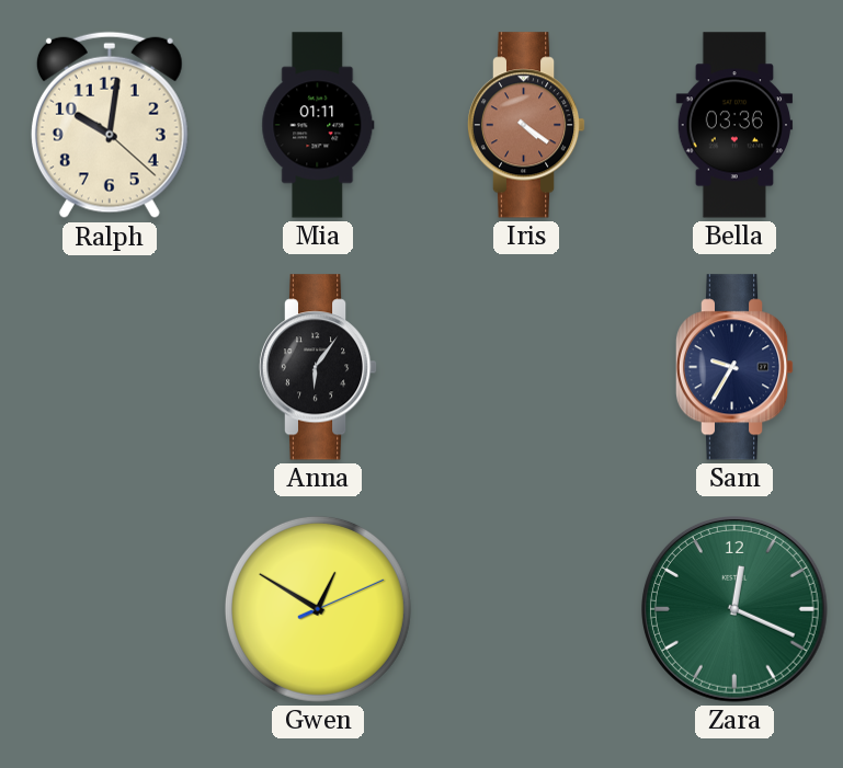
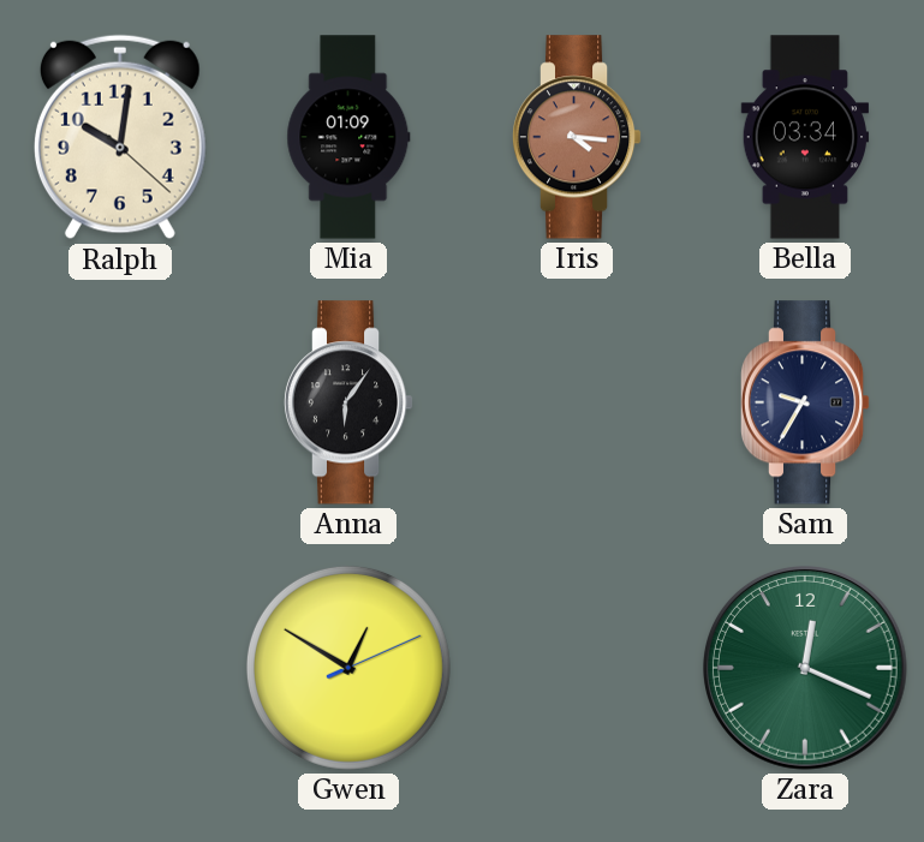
Mia: 01:11 -> 01:09
Iris: 4:21 -> 4:16
Bella: 03:36 -> 03:34
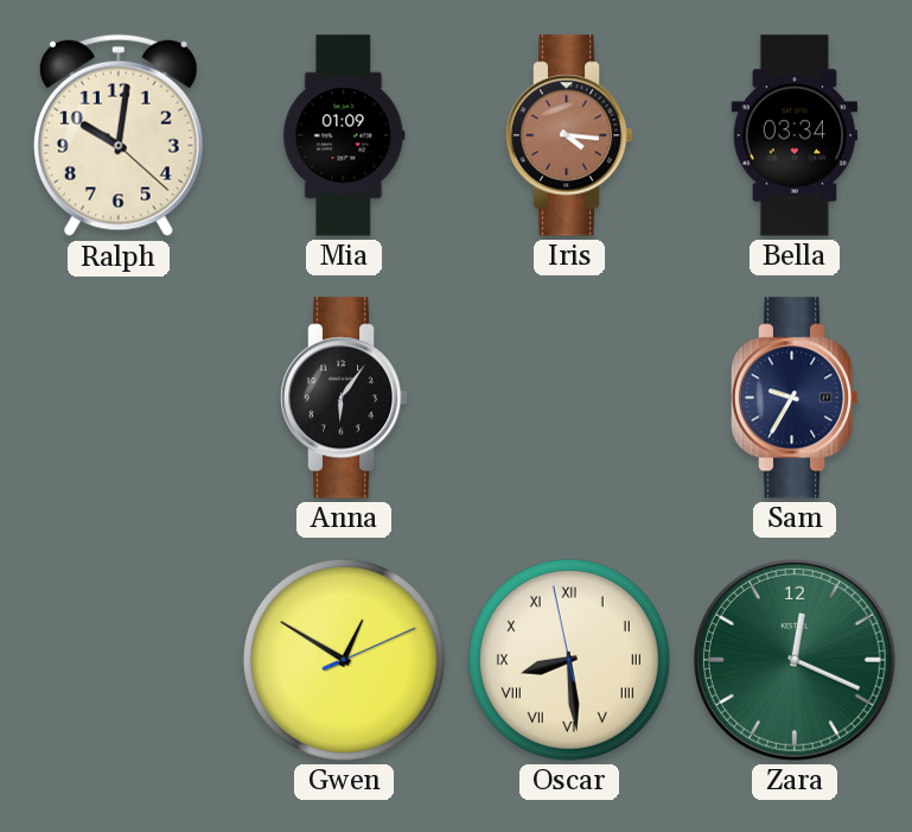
Oscar: none -> 8:28
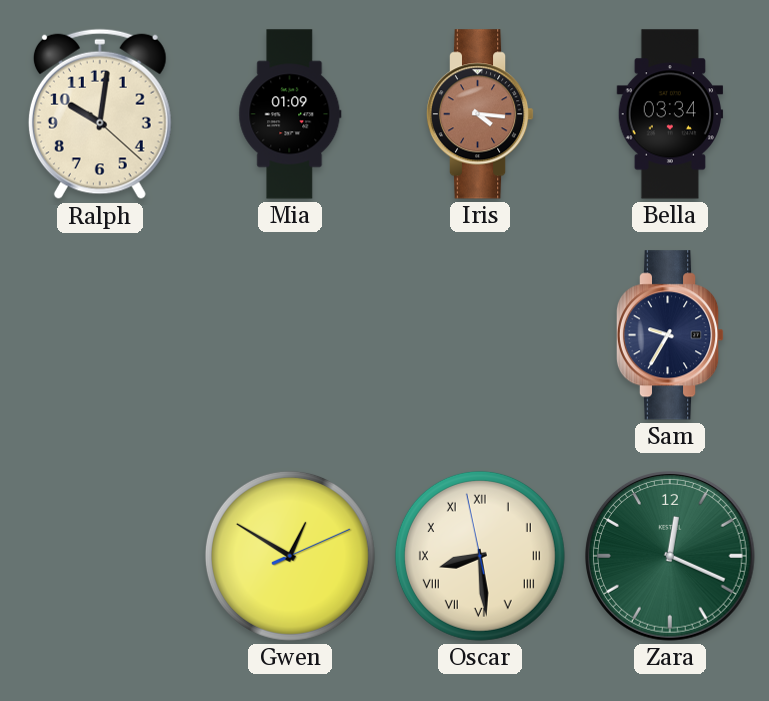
Anna: 6:06 -> none
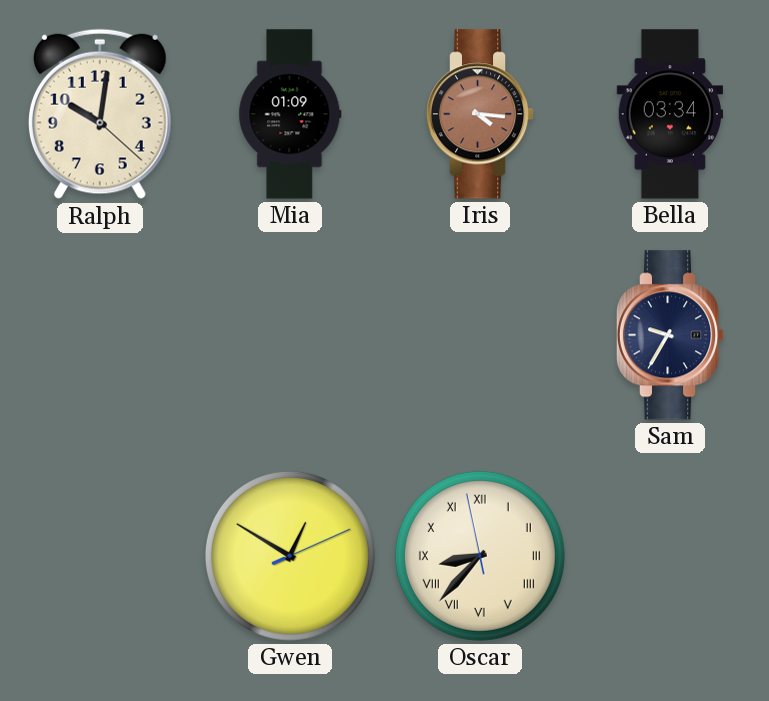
Oscar: 8:28 -> 8:36
Zara: 12:19 -> none
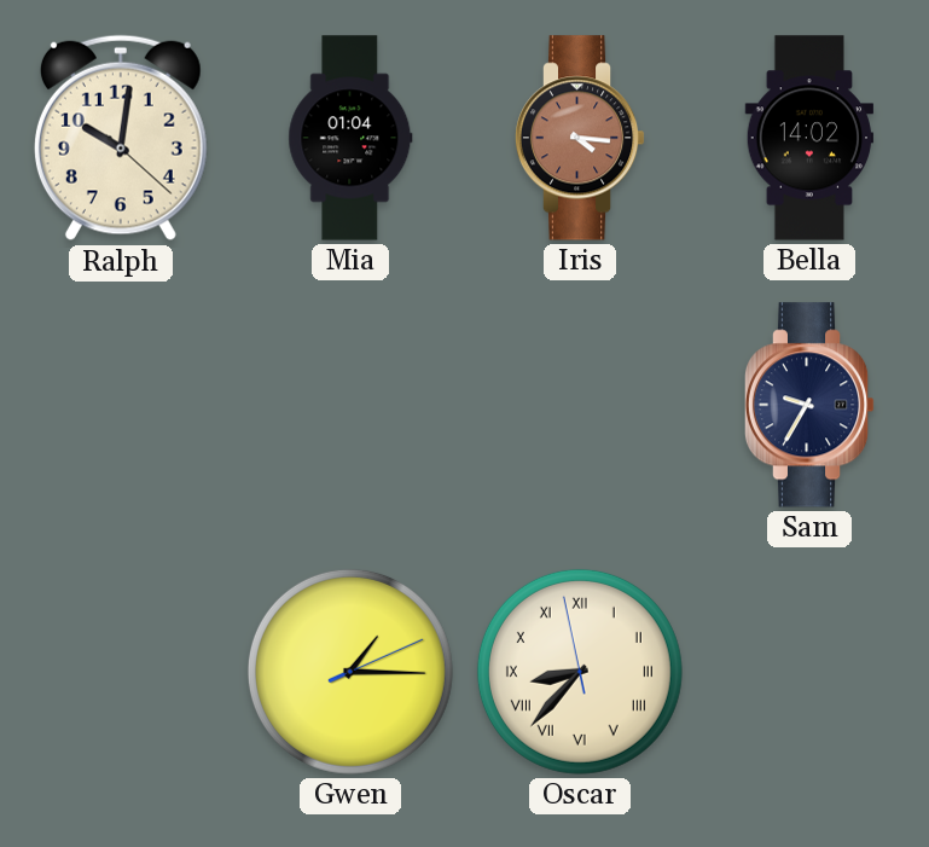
Mia: 01:09 -> 01:04
Bella: 03:34 -> 14:02
Gwen: 12:50 -> 1:15
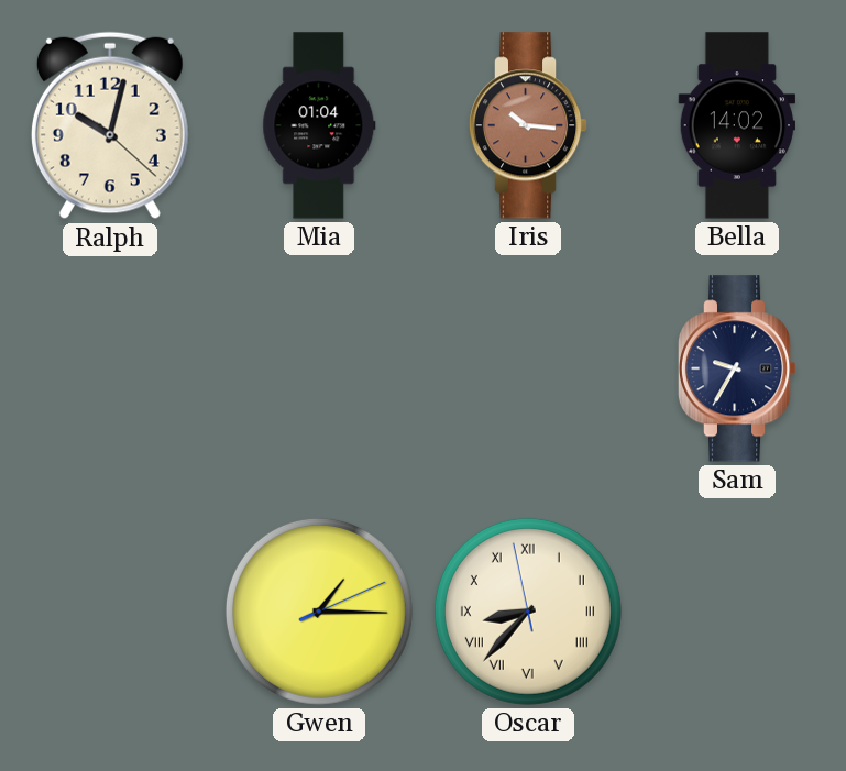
Ralph: 10:01 -> 10:02
Iris: 4:16 -> 10:16
